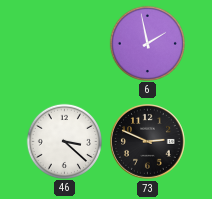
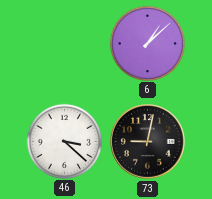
6: 1:58 -> 1:08
73: 2:49 -> 9:02
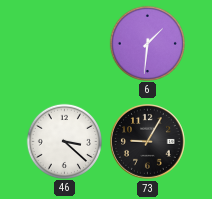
6: 1:08 -> 1:31
73: 9:02 -> 9:05
